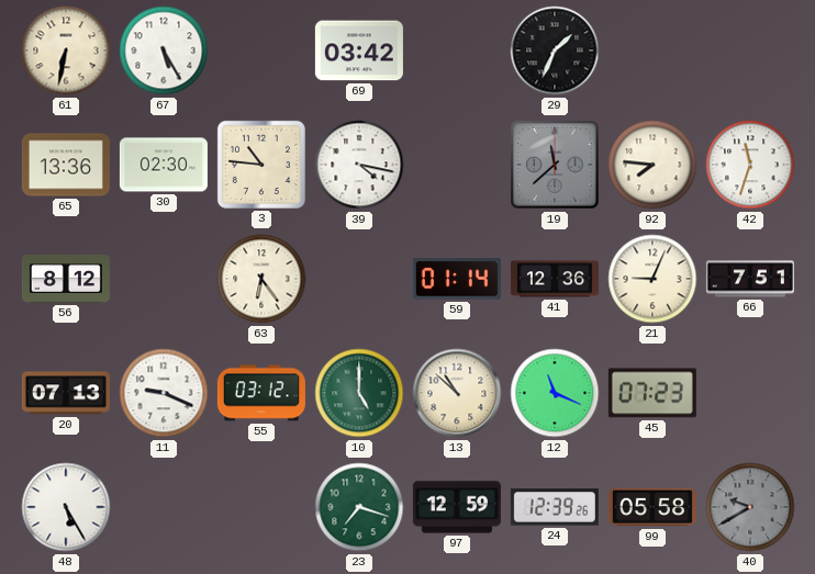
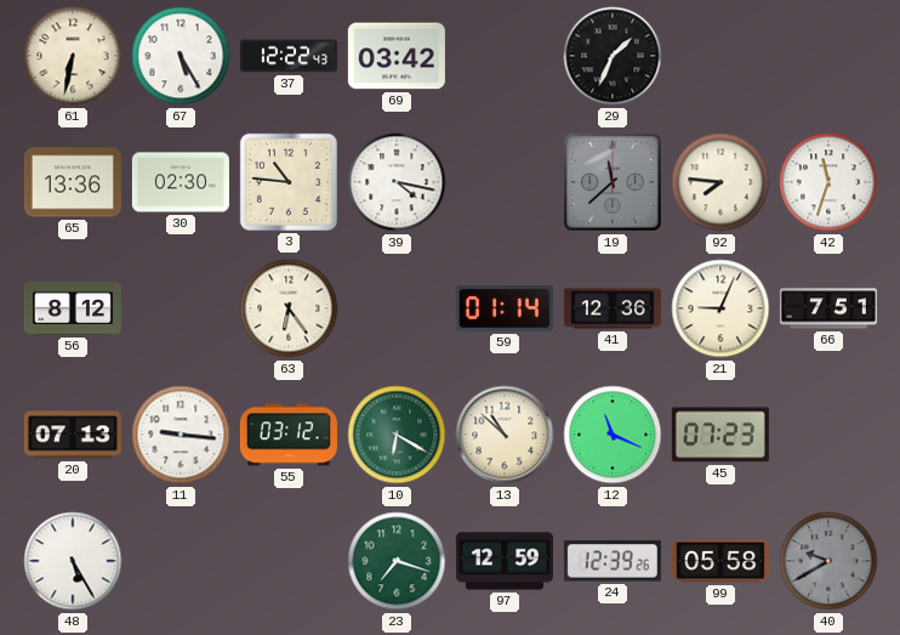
37: none -> 12:22
11: 9:19 -> 9:16
10: 5:00 -> 6:20
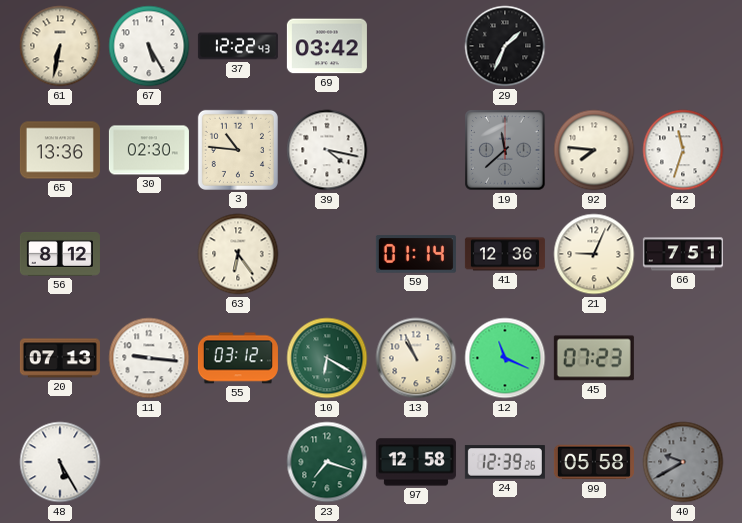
13: 10:52 -> 10:56
97: 12:59 -> 12:58
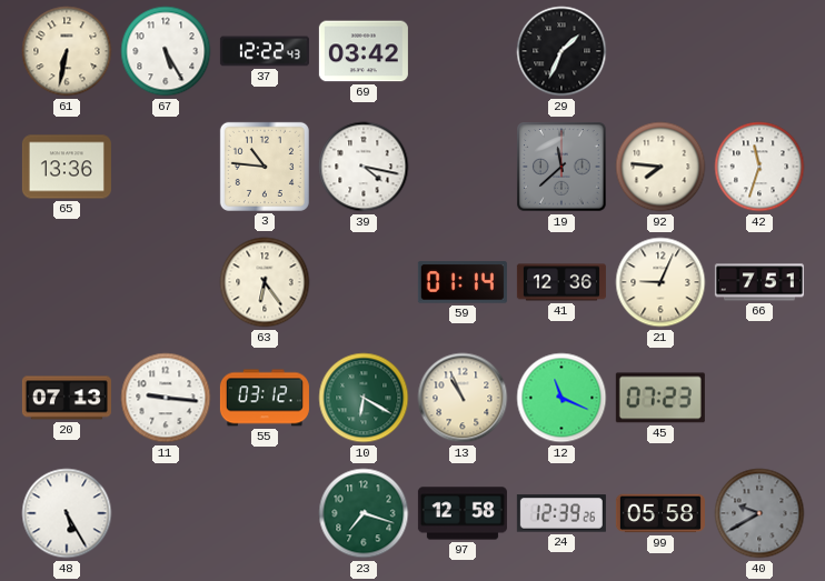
30: 02:30 -> none
56: 8:12 -> none
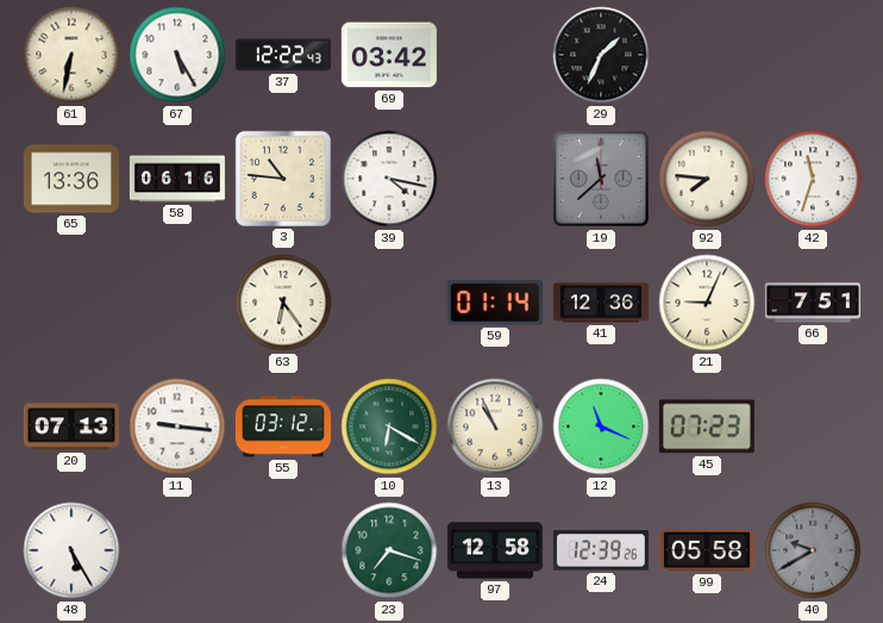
58: none -> 06:16
